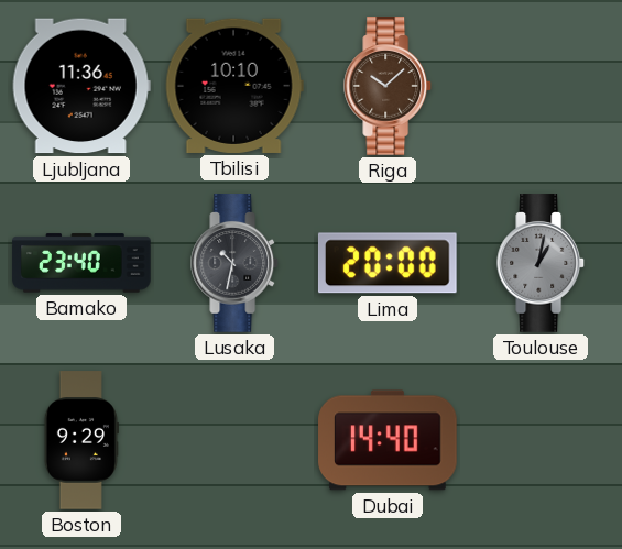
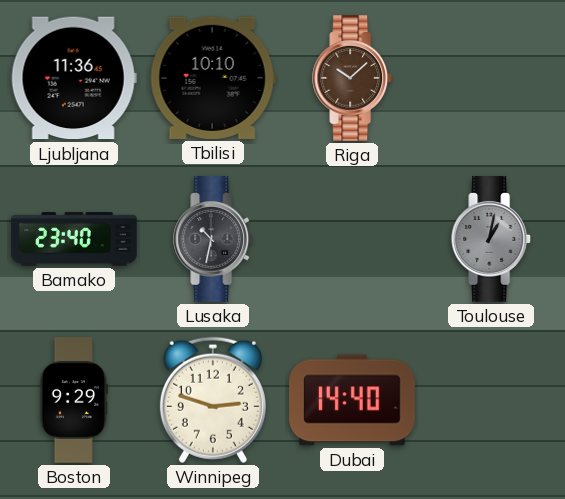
Lima: 20:00 -> none
Winnipeg: none -> 2:48
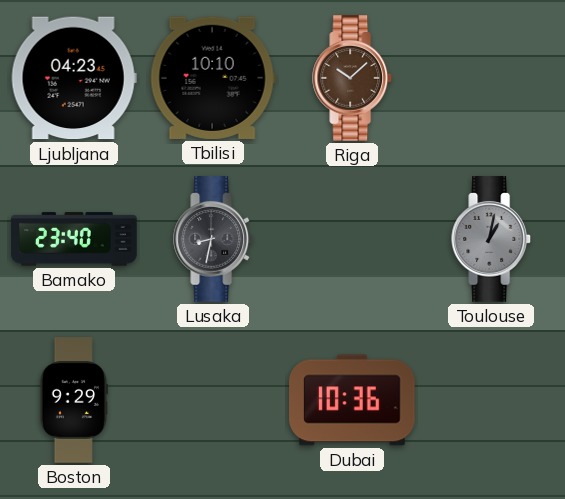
Ljubljana: 11:36 -> 04:23
Lusaka: 10:32 -> 8:32
Winnipeg: 2:48 -> none
Dubai: 14:40 -> 10:36
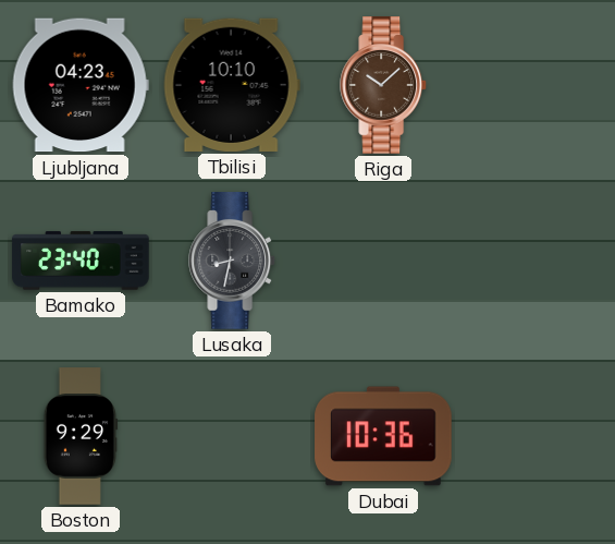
Toulouse: 1:02 -> none
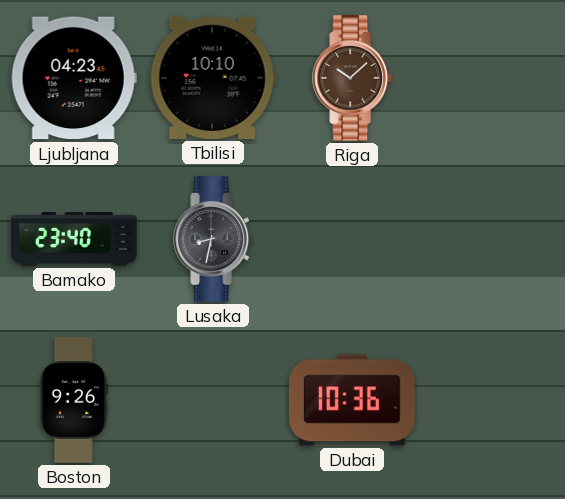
Boston: 9:29 -> 9:26
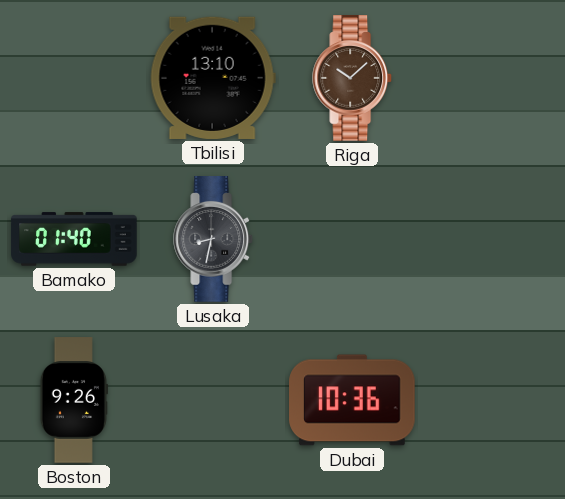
Ljubljana: 04:23 -> none
Tbilisi: 10:10 -> 13:10
Bamako: 23:40 -> 01:40
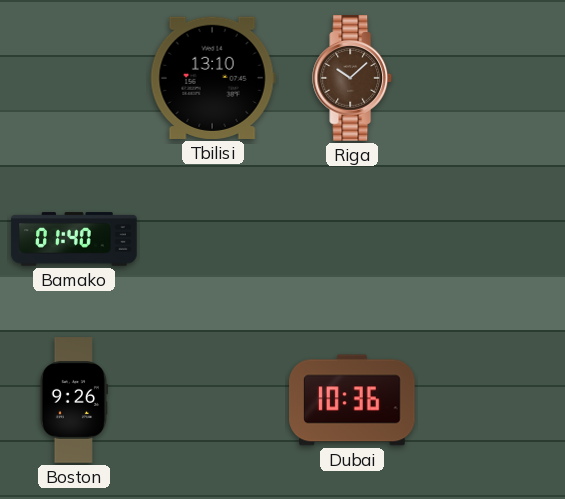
Lusaka: 8:32 -> none
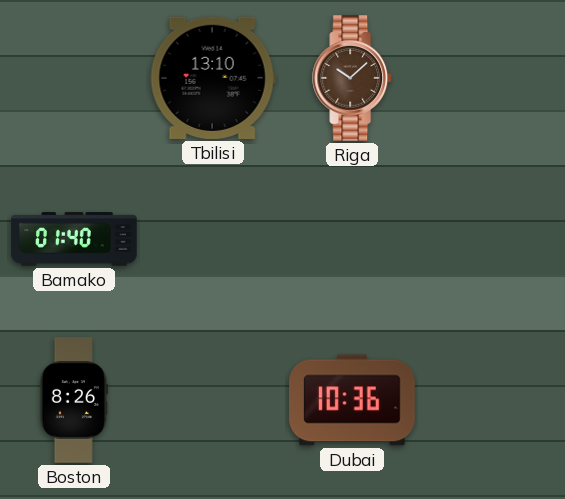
Boston: 9:26 -> 8:26
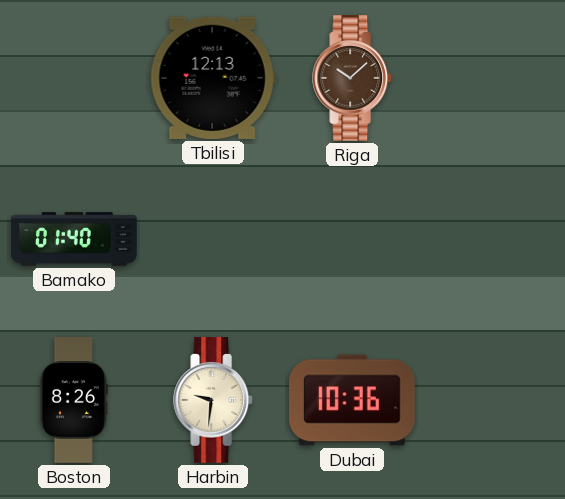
Tbilisi: 13:10 -> 12:13
Harbin: none -> 9:31
